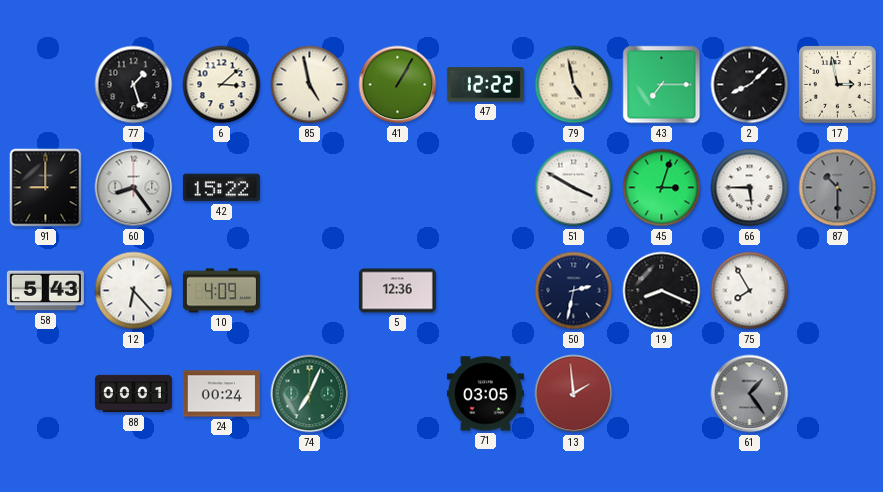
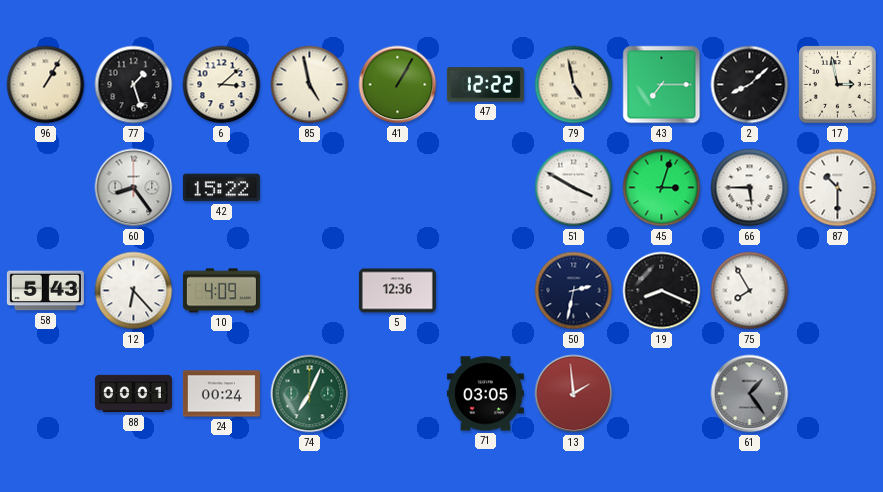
96: none -> 1:05
91: 9:00 -> none
87 dial: grey -> white
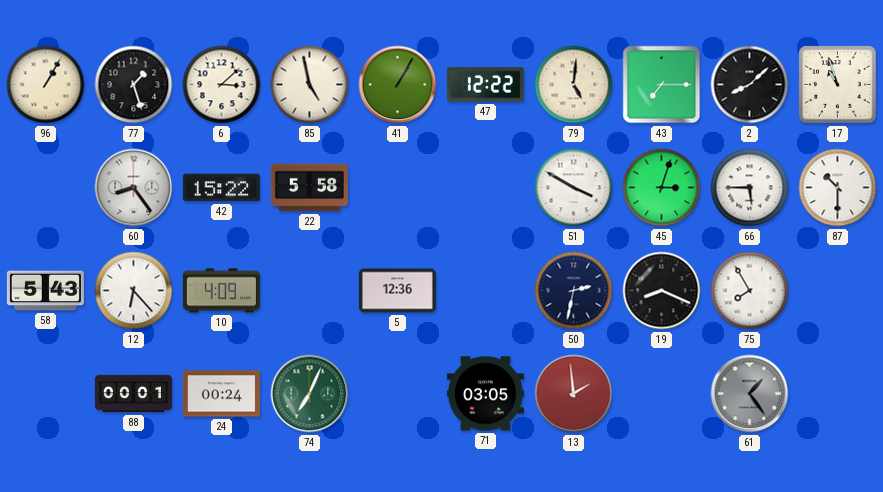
79: 4:58 -> 5:01
17: 2:58 -> 10:57
22: none -> 5:58
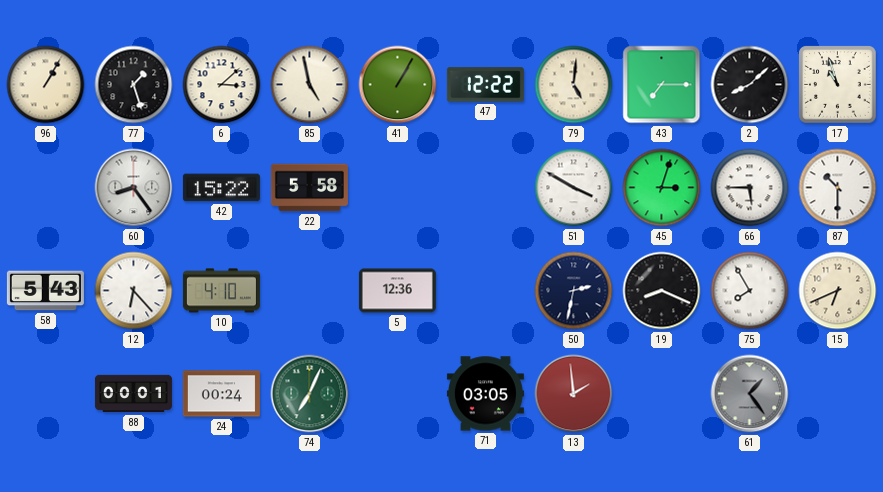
10: 4:09 -> 4:10
15: none -> 6:41
